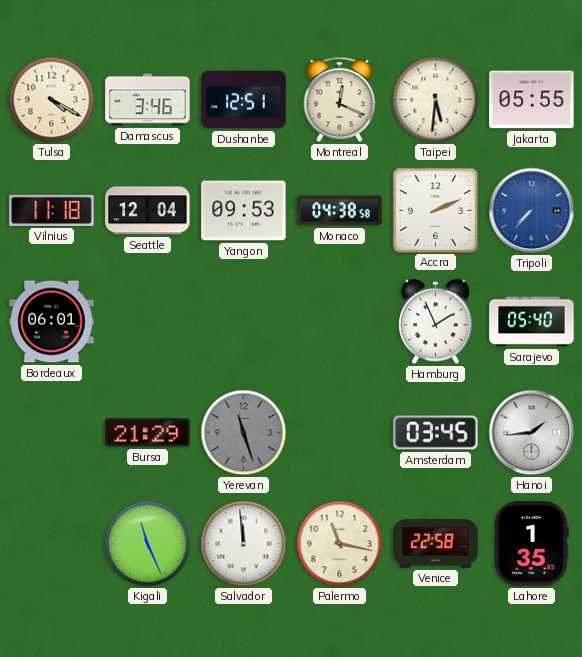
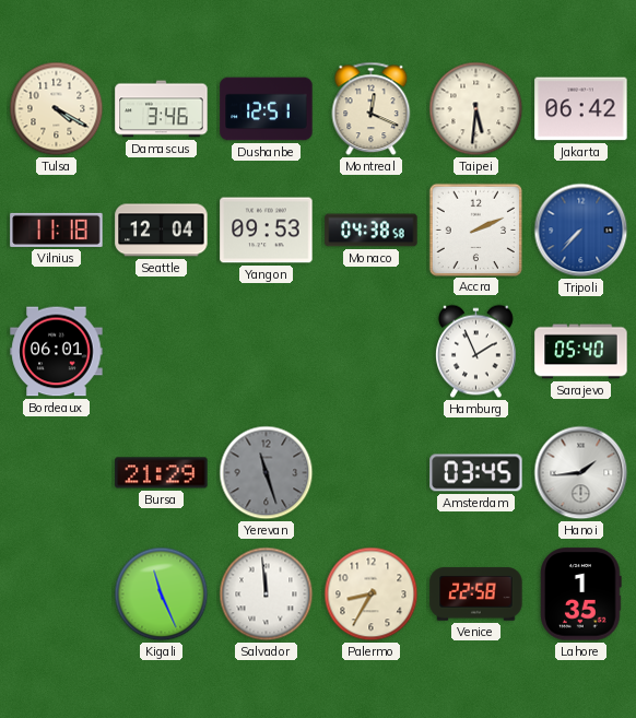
Jakarta: 05:55 -> 06:42
Palermo: 11:17 -> 8:35
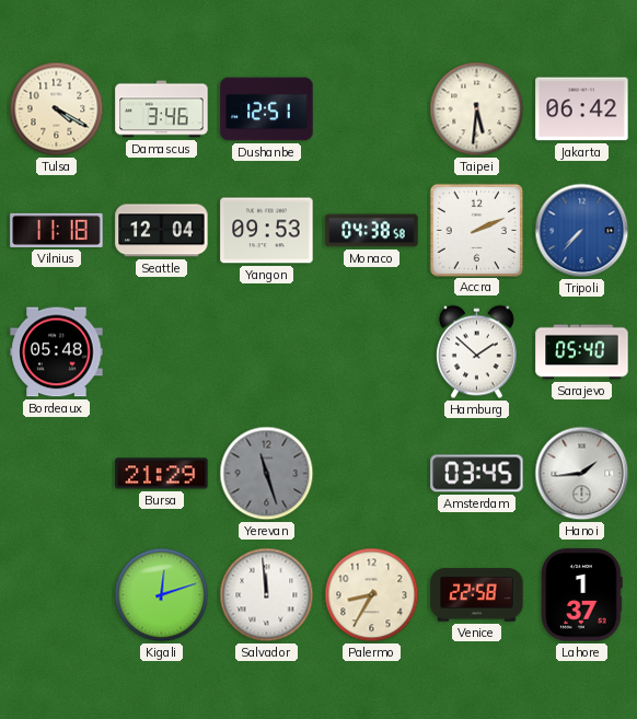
Montreal: 12:19 -> none
Bordeaux: 06:01 -> 05:48
Hamburg: 1:56 -> 1:52
Kigali: 11:26 -> 12:12
Lahore: 1:35 -> 1:37
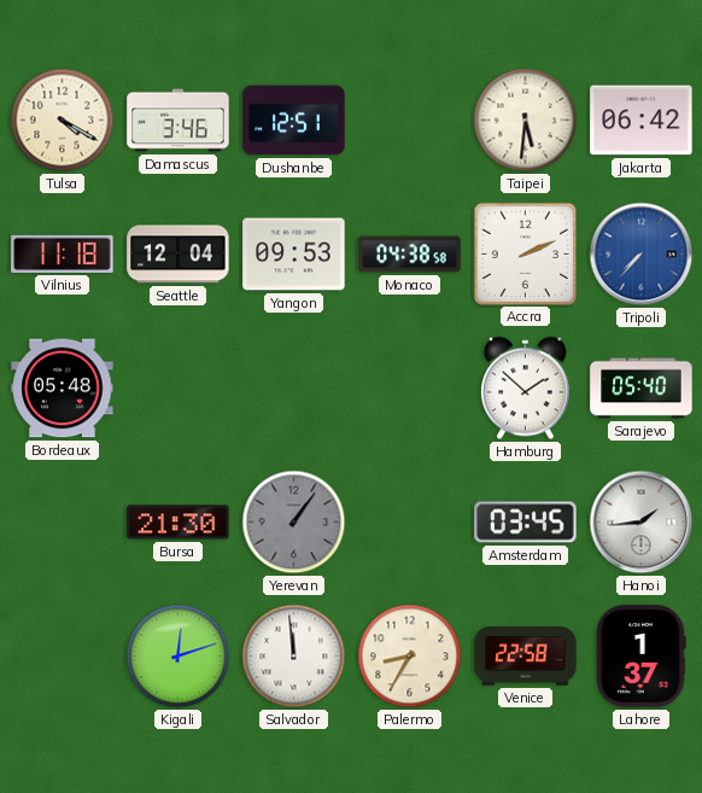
Bursa: 21:29 -> 21:30
Yerevan: 11:27 -> 1:06
